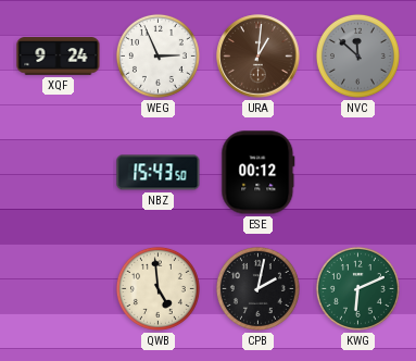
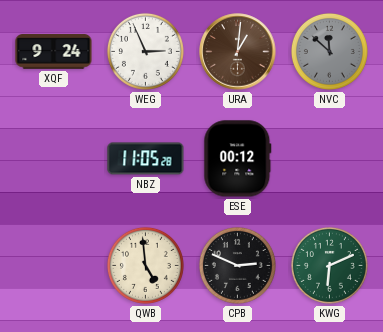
NBZ: 15:43 -> 11:05
CPB: 2:02 -> 2:49
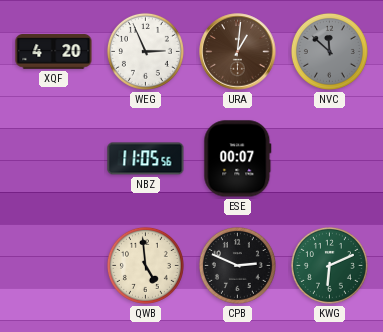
XQF: 9:24 -> 4:20
NBZ: 11:05:28 -> 11:05:56
ESE: 00:12 -> 00:07
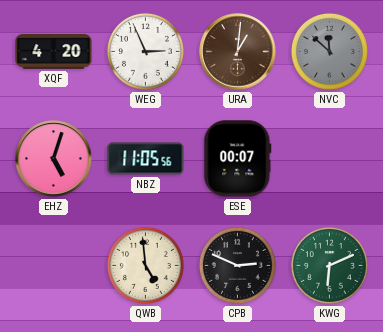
EHZ: none -> 5:03
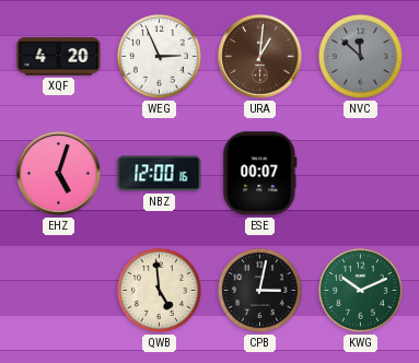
NBZ: 11:05 -> 12:00
CPB: 2:49 -> 3:02
KWG: 6:11 -> 10:11
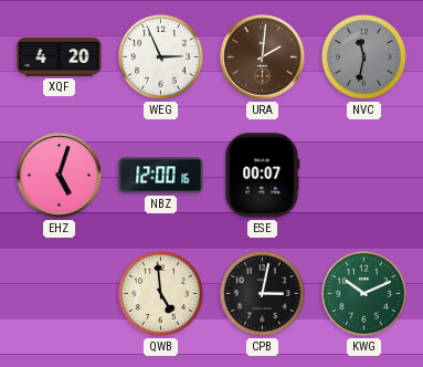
URA: 1:01 -> 2:01
NVC: 11:52 -> 11:32
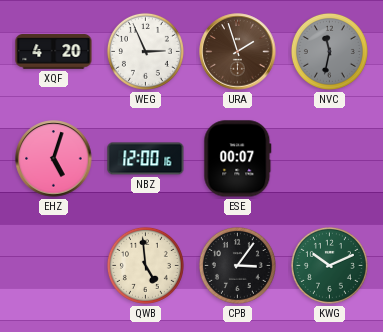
URA: 2:01 -> 1:57
CPB: 3:02 -> 3:06
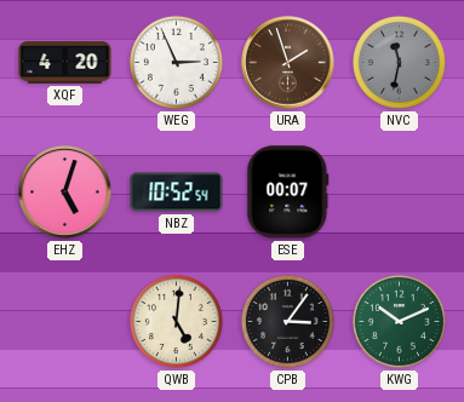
NBZ: 12:00 -> 10:52
QWB: 4:59 -> 5:01
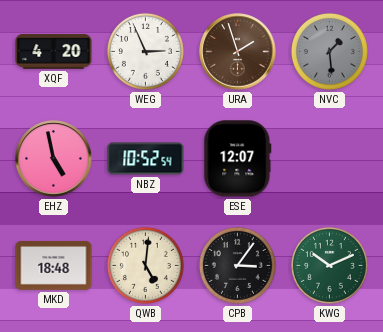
NVC: 11:32 -> 1:29
EHZ: 5:03 -> 4:58
ESE: 00:07 -> 12:07
MKD: none -> 18:48
